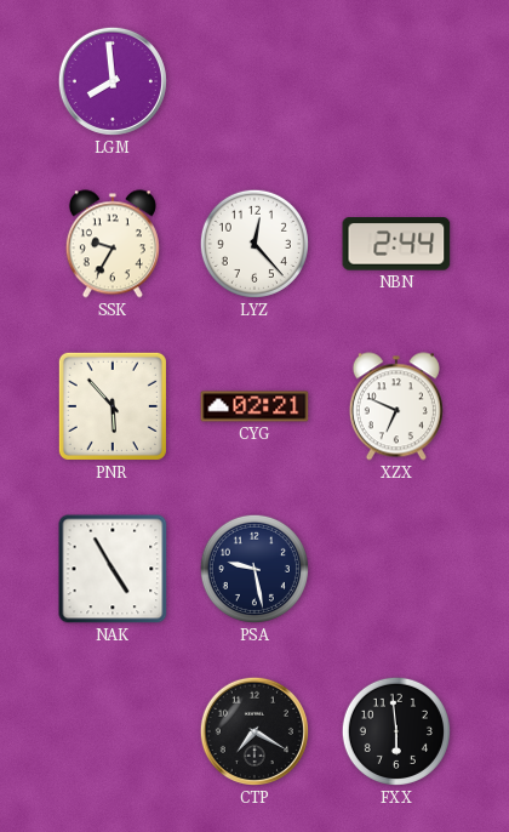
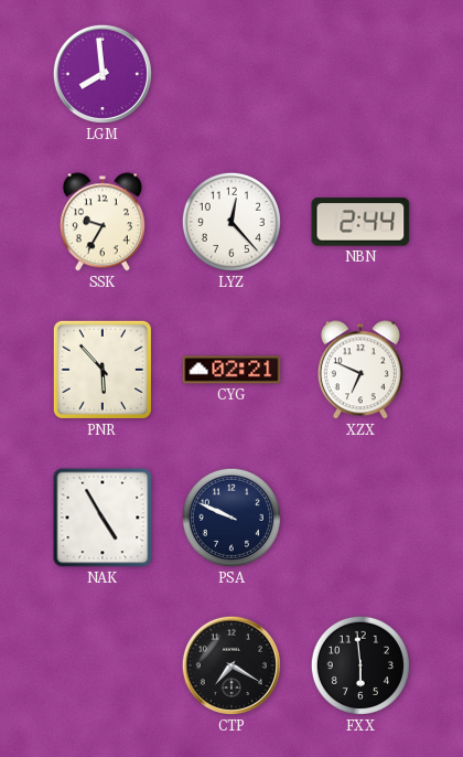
PSA: 9:28 -> 9:49
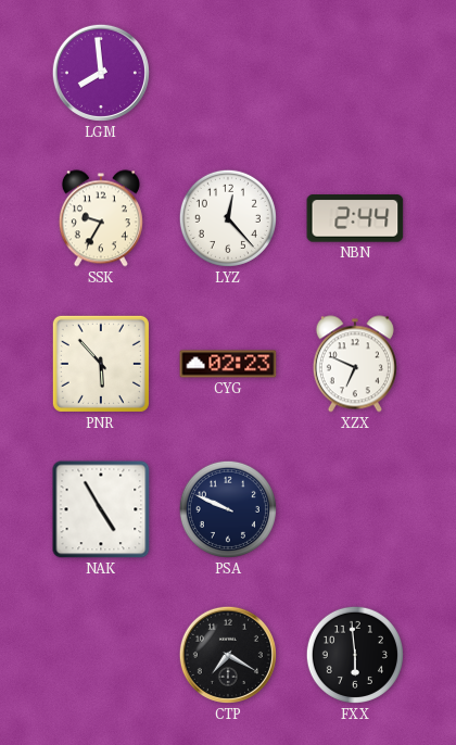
CYG: 02:21 -> 02:23
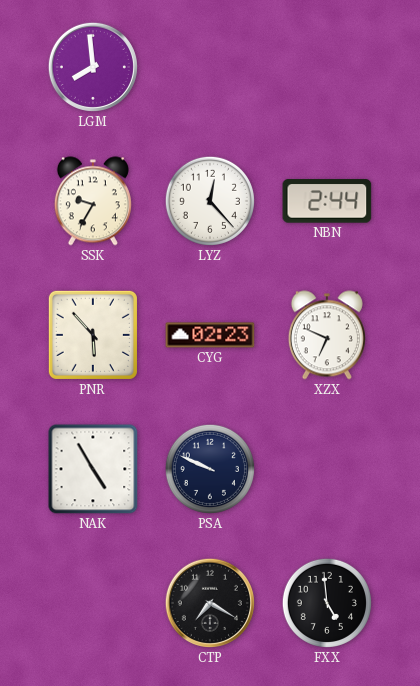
FXX: 5:59 -> 4:59
